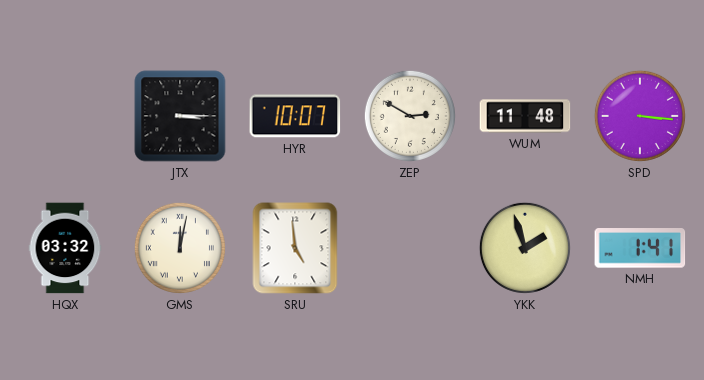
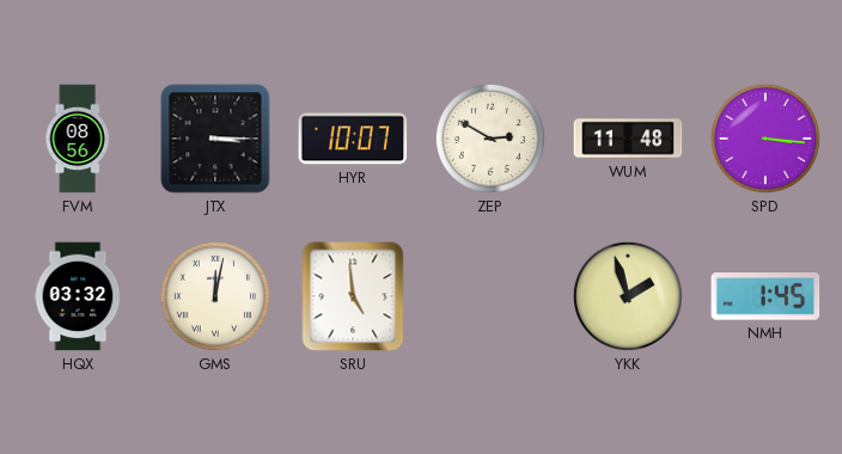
FVM: none -> 08:56
NMH: 1:41 -> 1:45
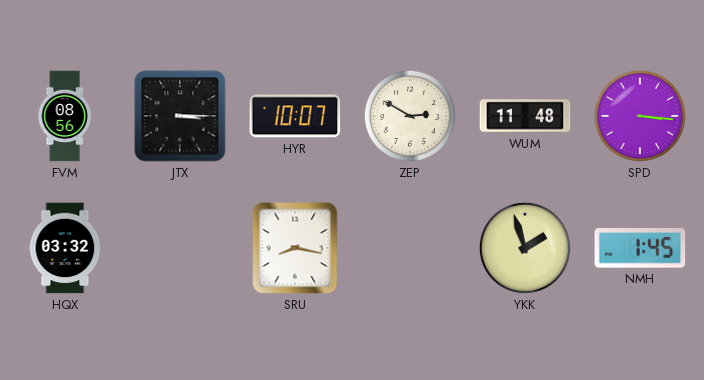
GMS: 12:02 -> none
SRU: 4:59 -> 8:17
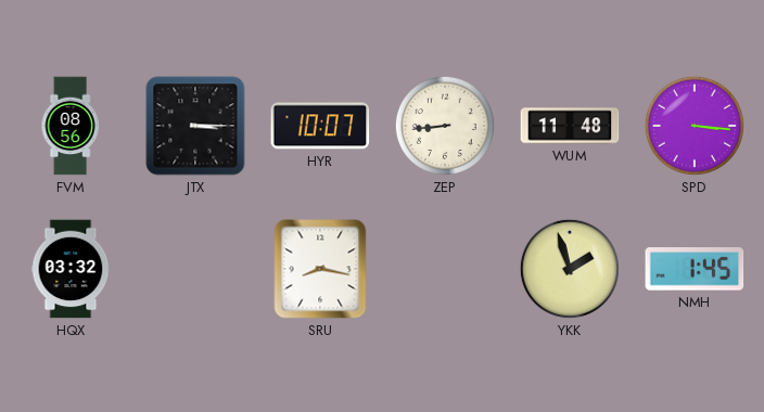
ZEP: 2:50 -> 8:44
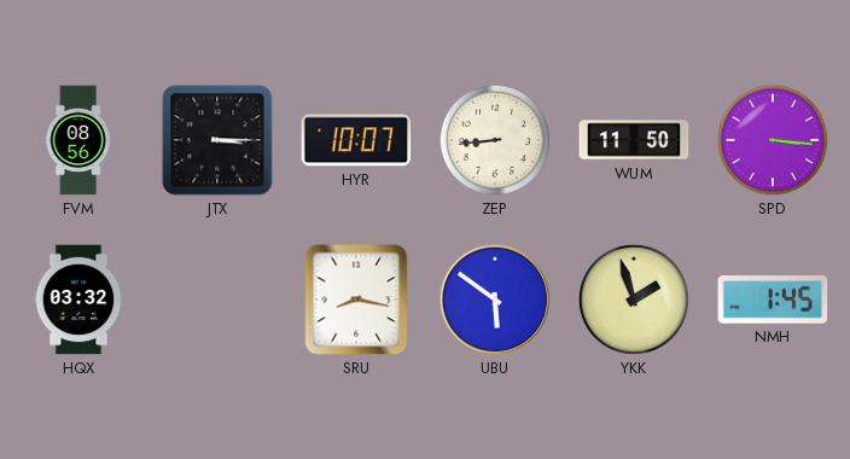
WUM: 11:48 -> 11:50
UBU: none -> 5:51
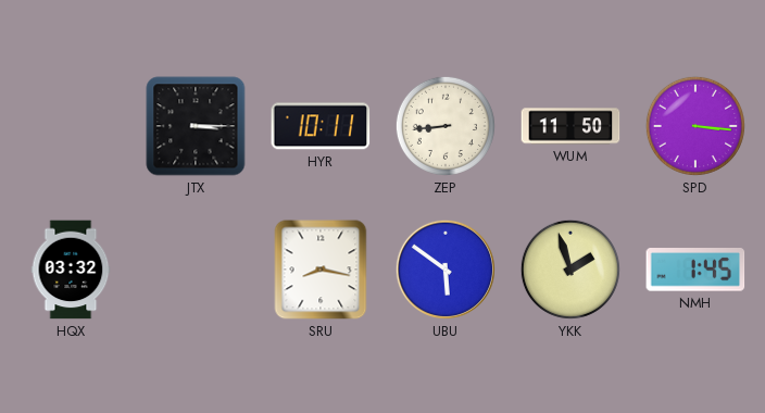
FVM: 08:56 -> none
HYR: 10:07 -> 10:11
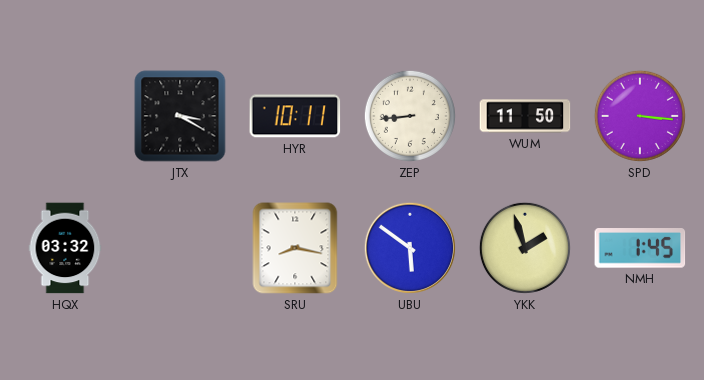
JTX: 3:15 -> 3:20
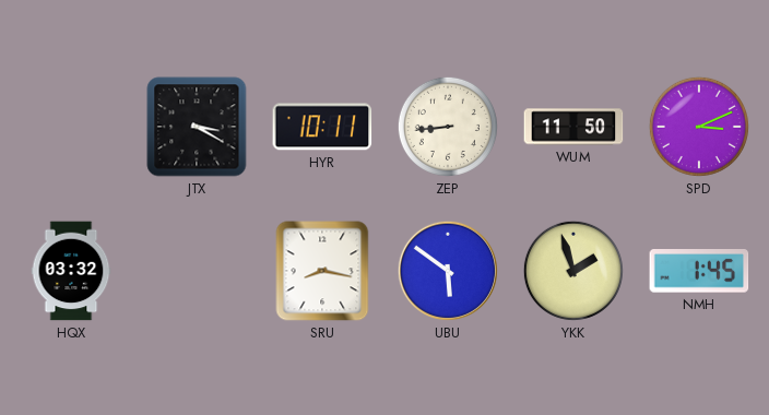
SPD: 3:16 -> 3:11
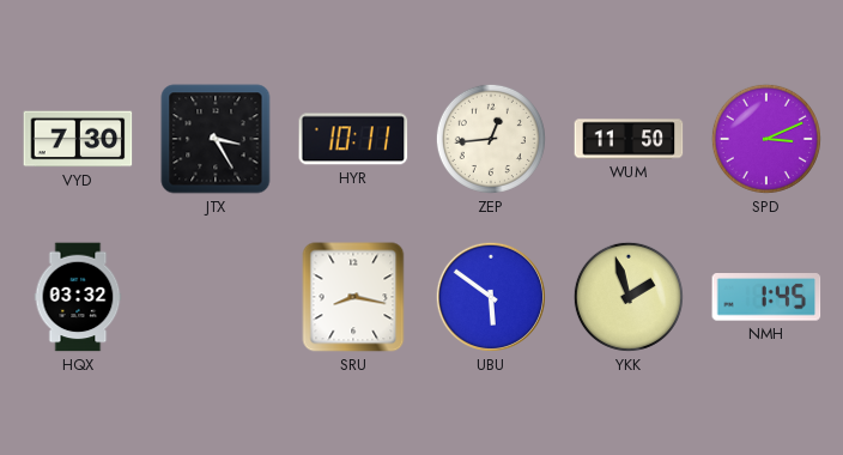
VYD: none -> 7:30
JTX: 3:20 -> 3:25
ZEP: 8:44 -> 12:44
